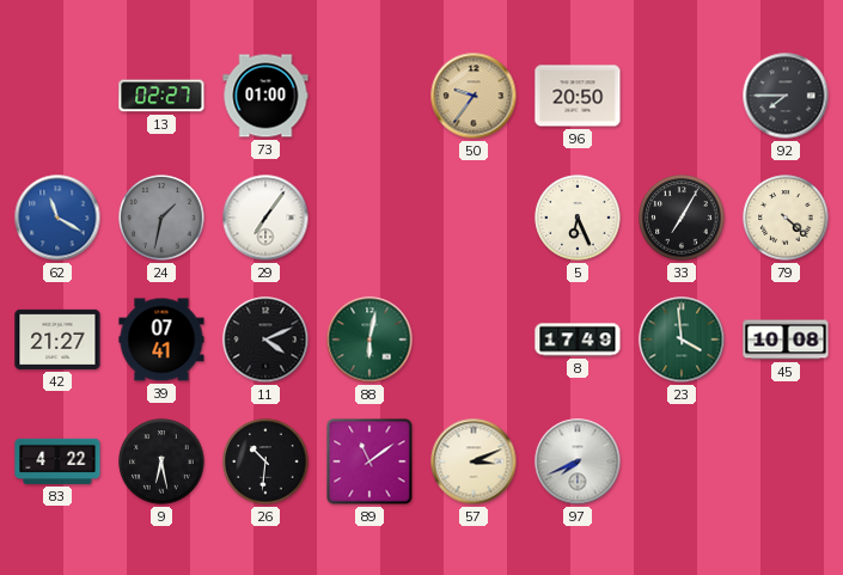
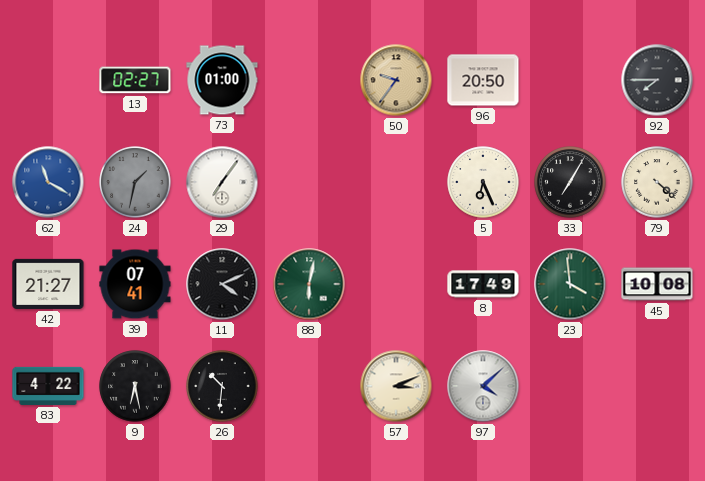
89: 11:09 -> none
97: 7:41 -> 4:08
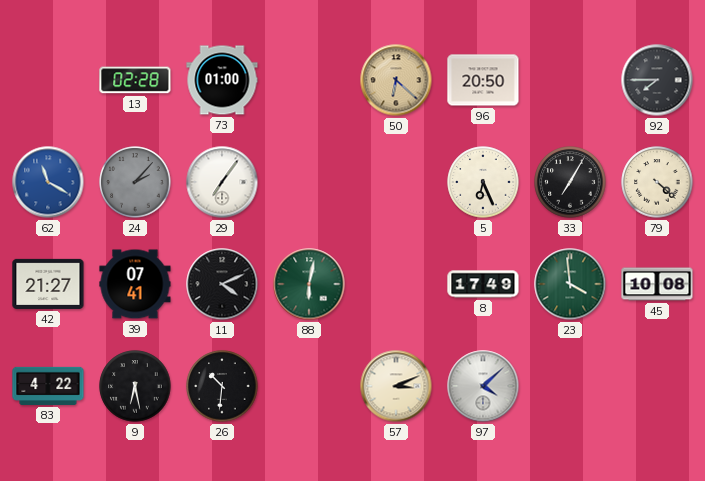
13: 02:27 -> 02:28
50: 9:36 -> 6:22
24: 1:32 -> 2:07
